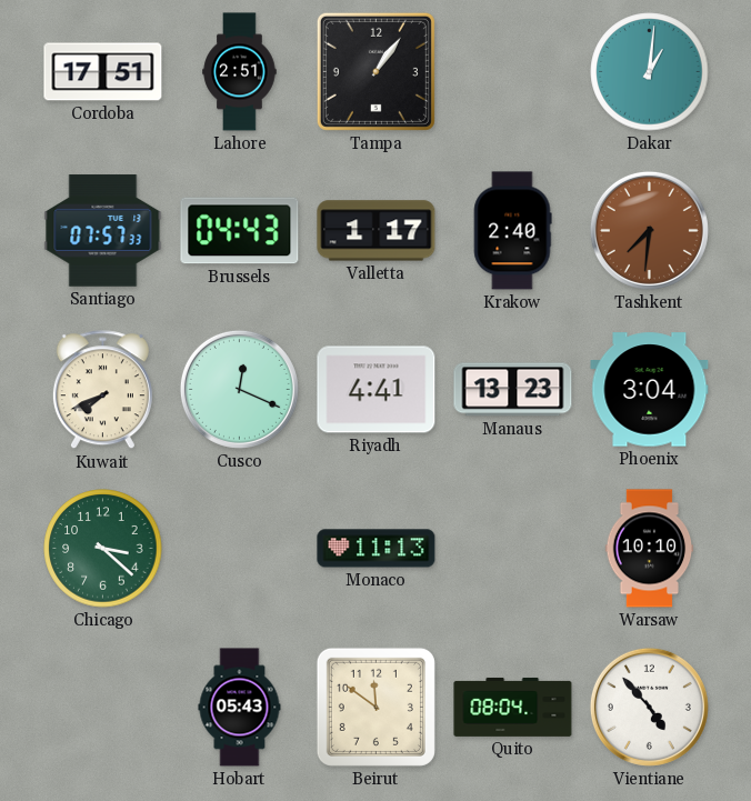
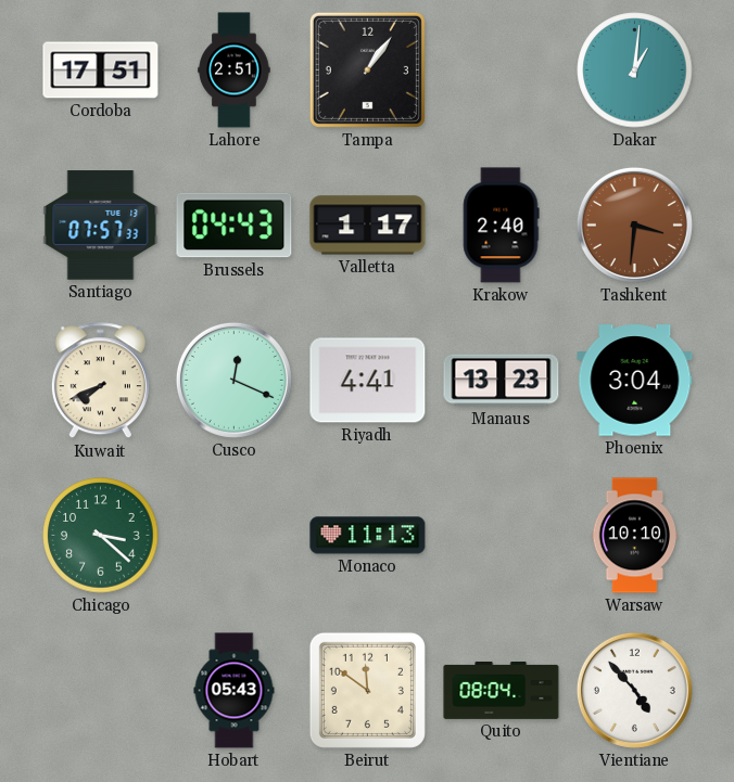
Tashkent: 7:31 -> 3:31
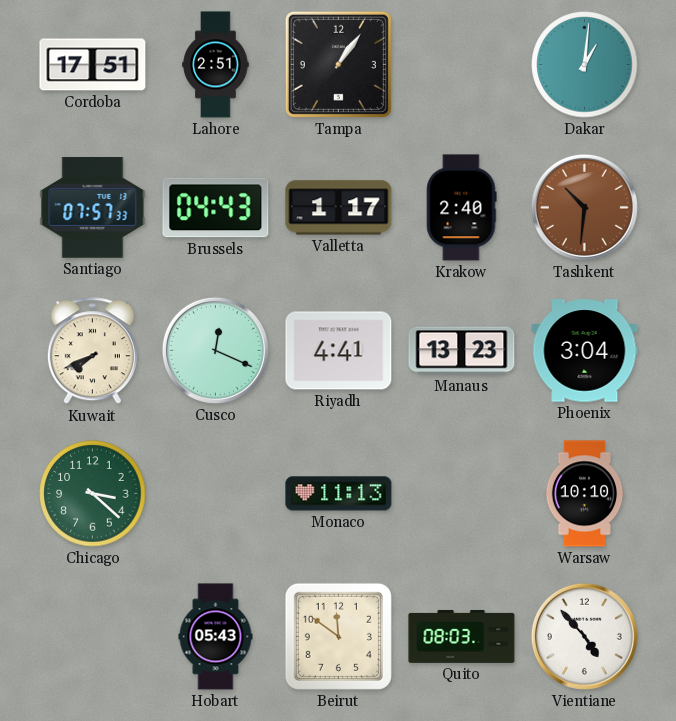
Tashkent: 3:31 -> 10:31
Quito: 08:04 -> 08:03
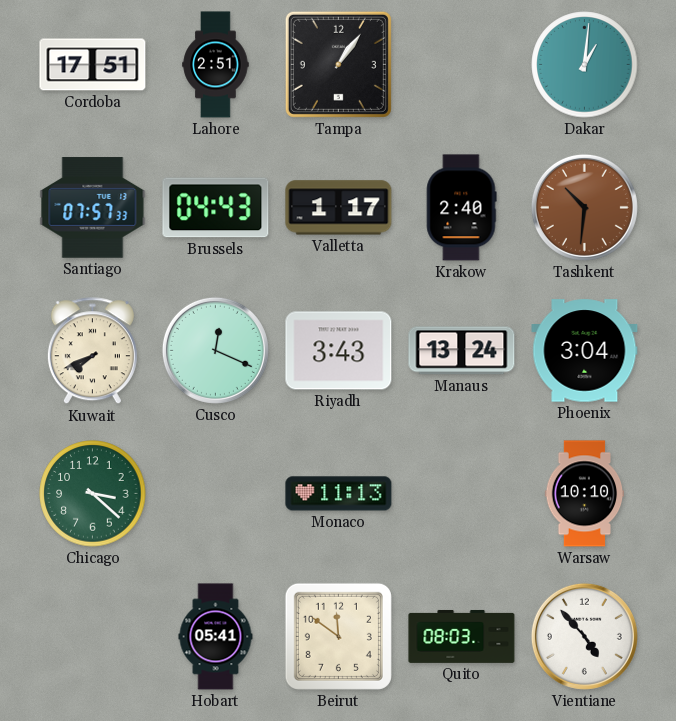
Riyadh: 4:41 -> 3:43
Manaus: 13:23 -> 13:24
Hobart: 05:43 -> 05:41
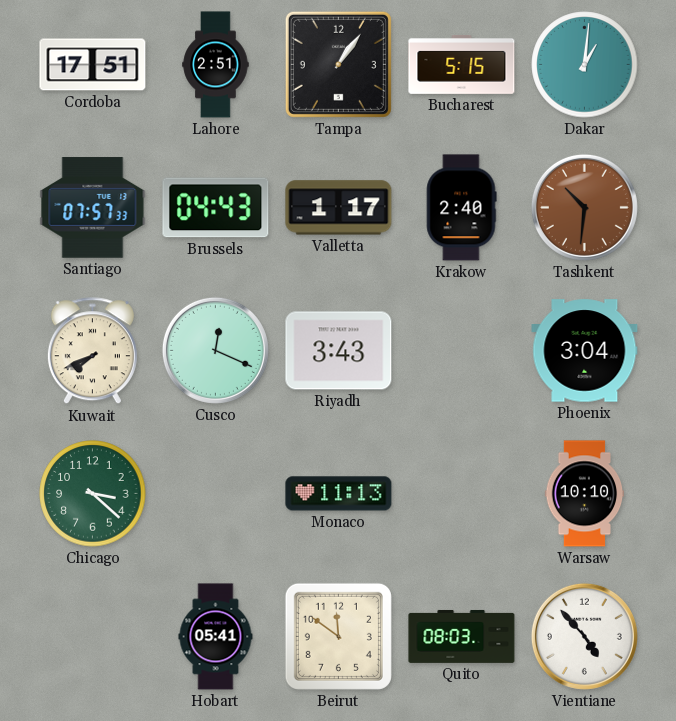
Bucharest: none -> 5:15
Manaus: 13:24 -> none
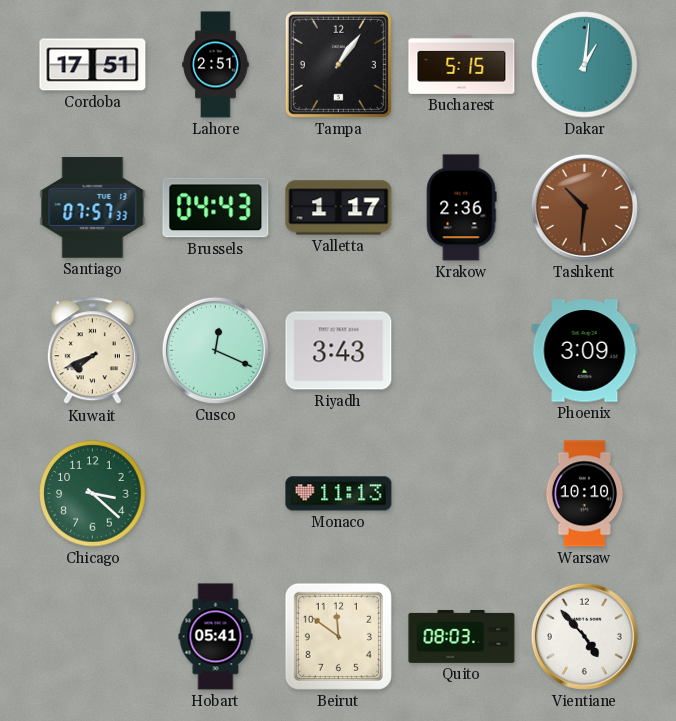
Krakow: 2:40 -> 2:36
Phoenix: 3:04 -> 3:09
